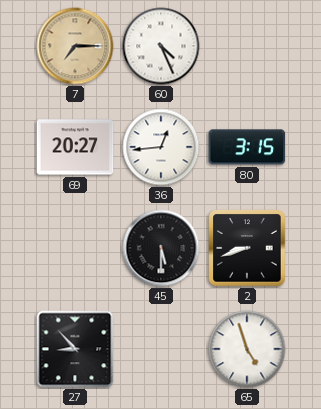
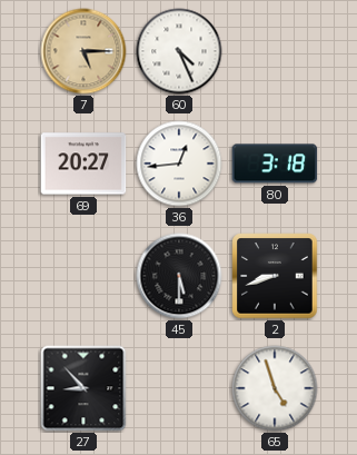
7: 7:15 -> 5:15
80: 3:15 -> 3:18
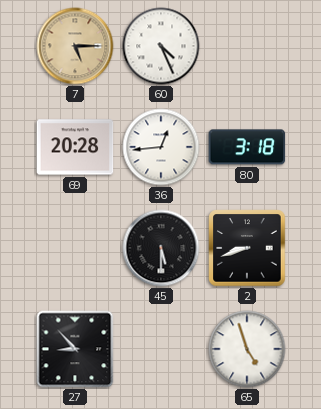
69: 20:27 -> 20:28
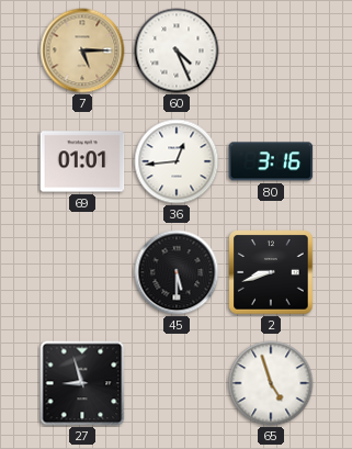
69: 20:28 -> 01:01
80: 3:18 -> 3:16
27: 8:53 -> 8:57
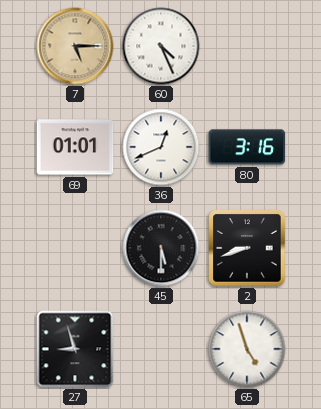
36: 12:44 -> 12:41
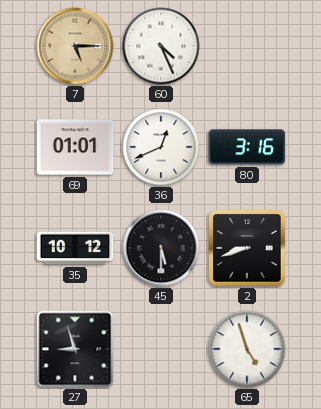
35: none -> 10:12
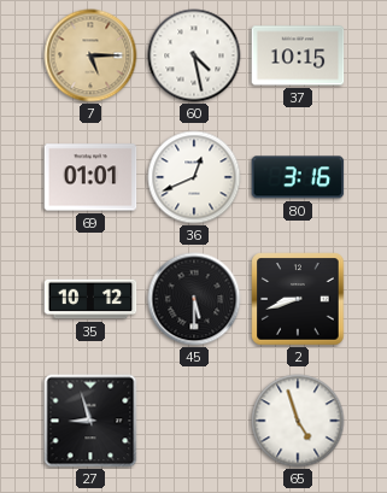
60: 4:26 -> 4:28
37: none -> 10:15
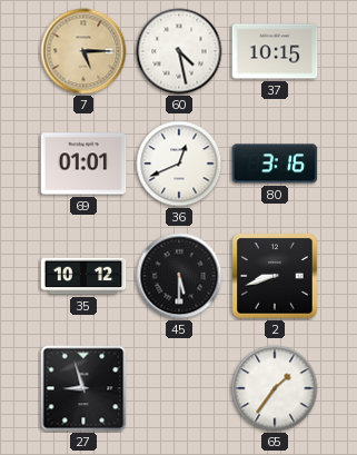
65: 4:57 -> 1:36
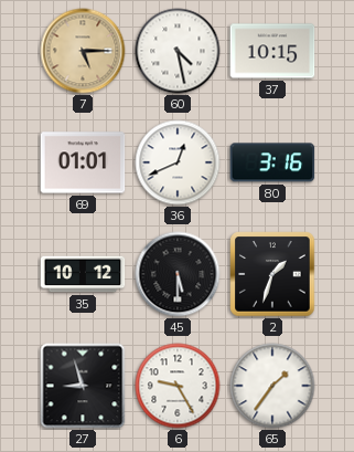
2: 8:42 -> 1:33
6: none -> 9:25
